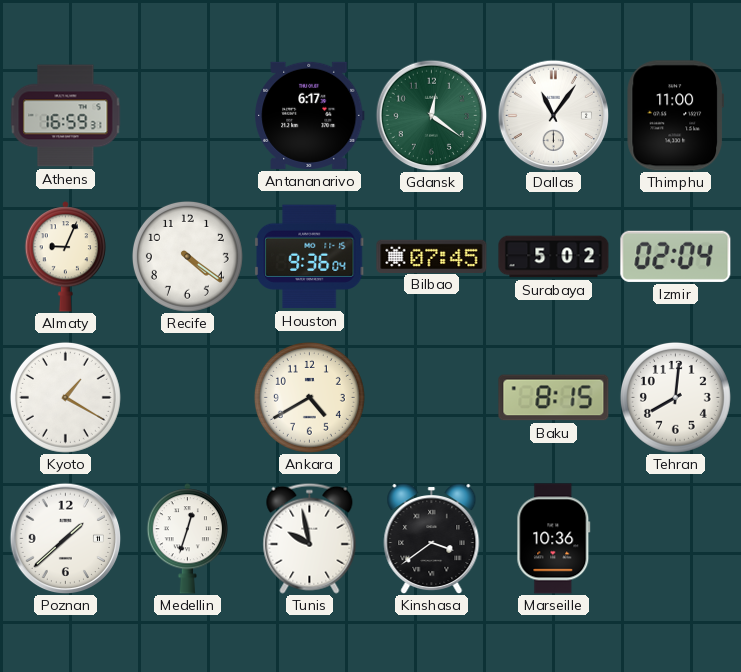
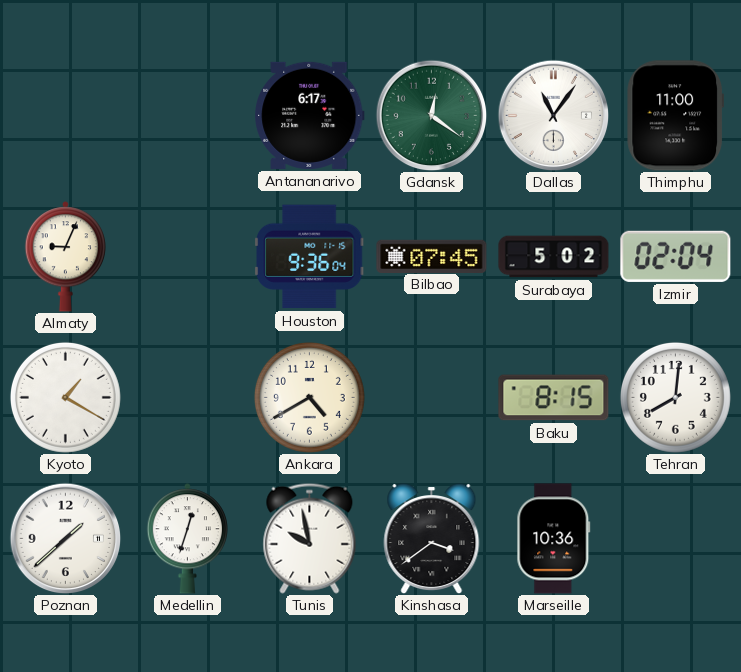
Athens: 16:59 -> none
Recife: 4:21 -> none
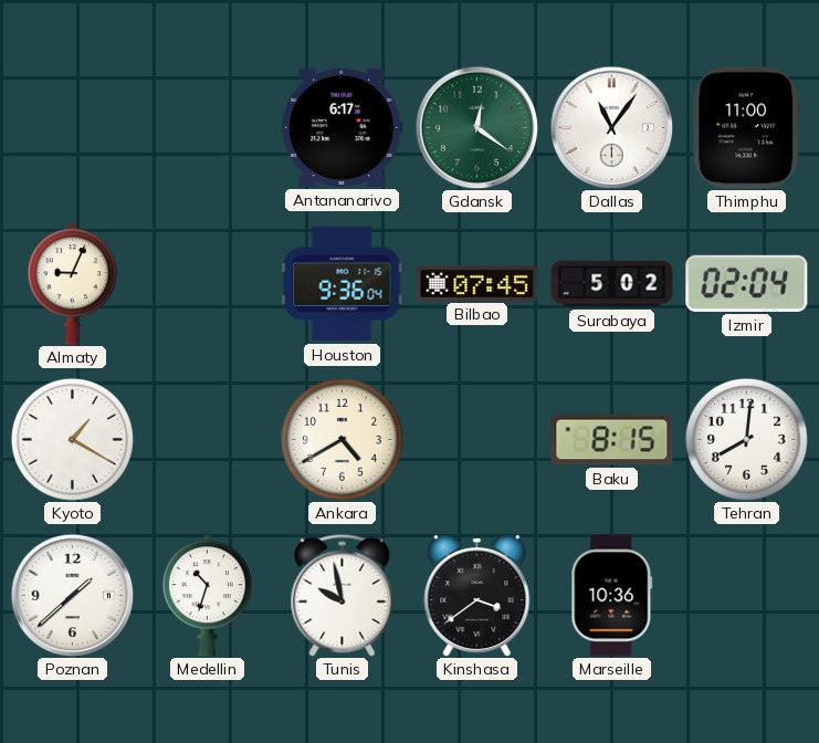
Medellin: 12:33 -> 10:33
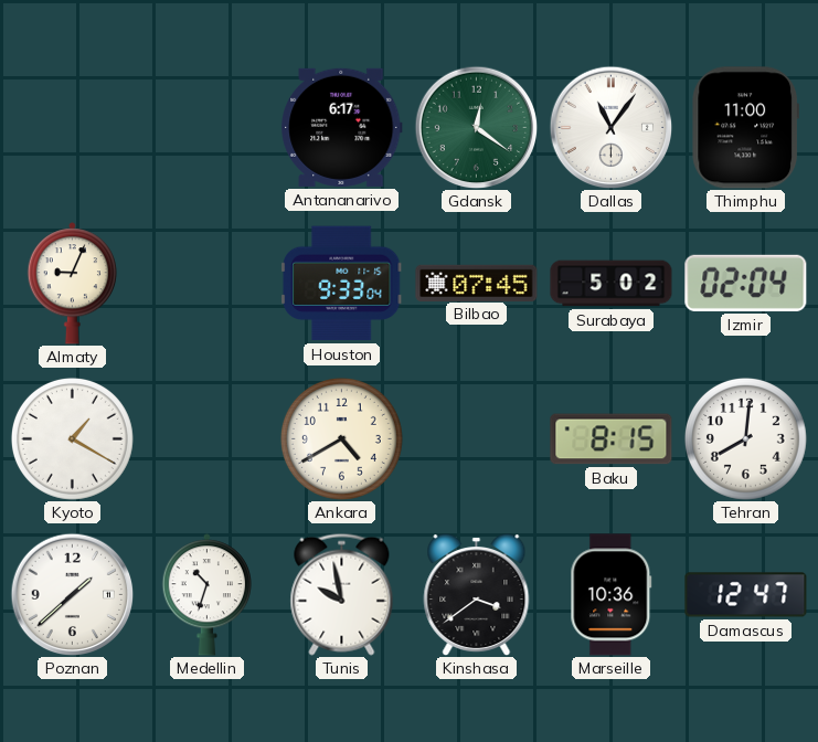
Houston: 9:36 -> 9:33
Damascus: none -> 12:47
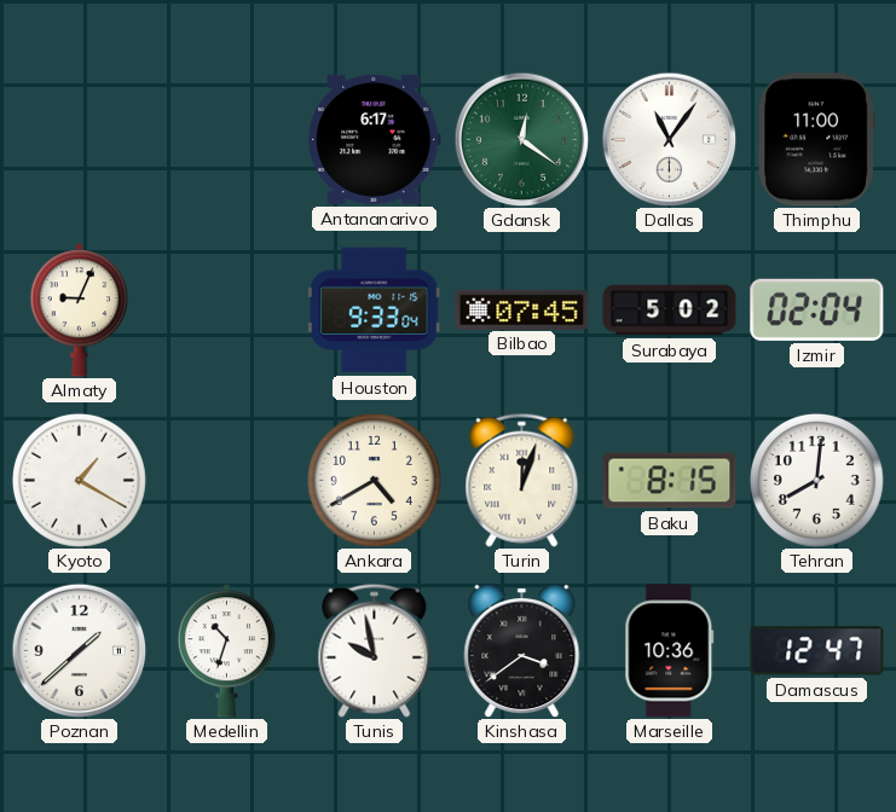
Turin: none -> 12:03
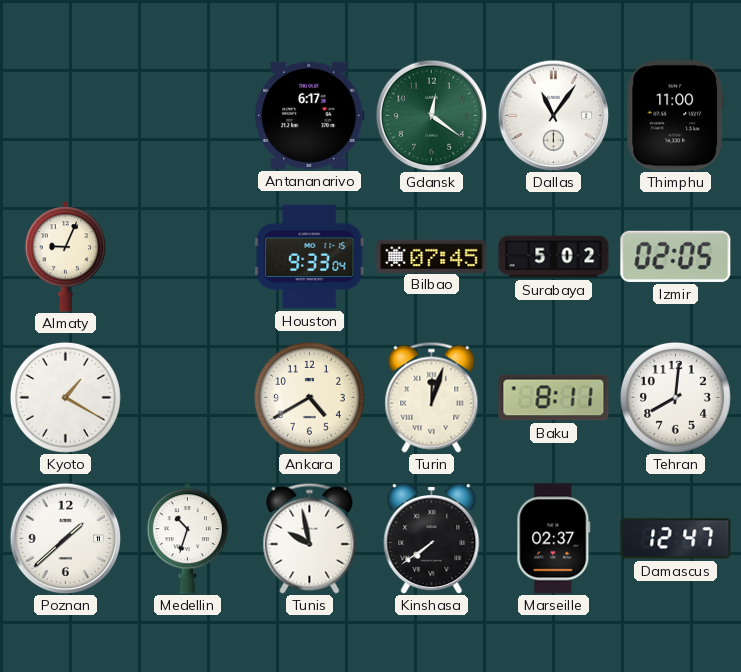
Izmir: 02:04 -> 02:05
Baku: 8:15 -> 8:11
Kinshasa: 3:39 -> 7:39
Marseille: 10:36 -> 02:37
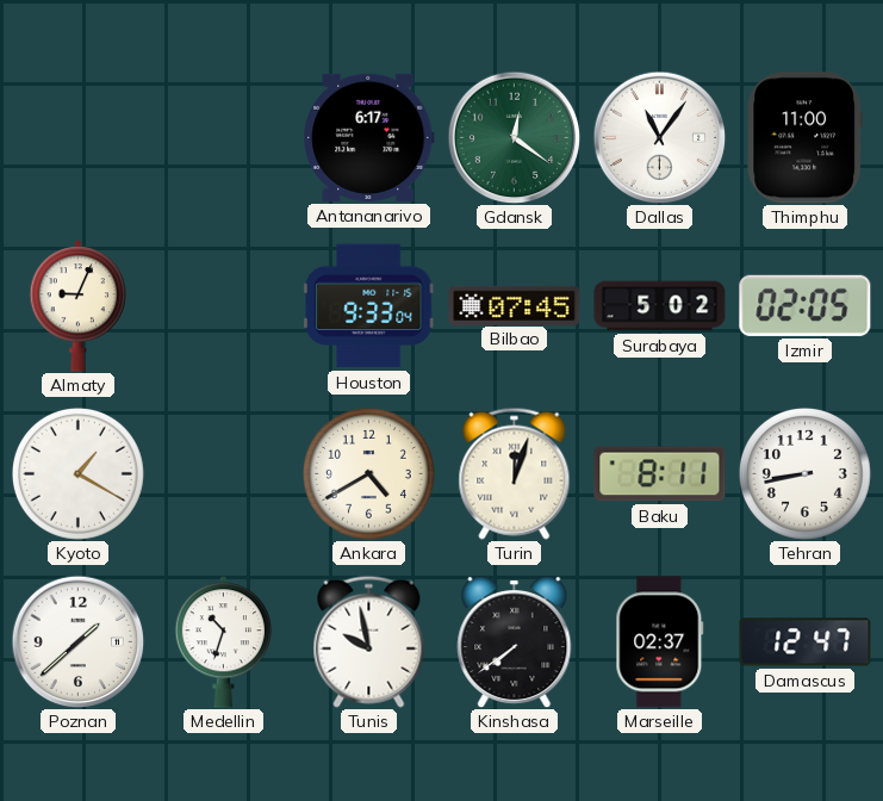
Tehran: 8:01 -> 8:43
